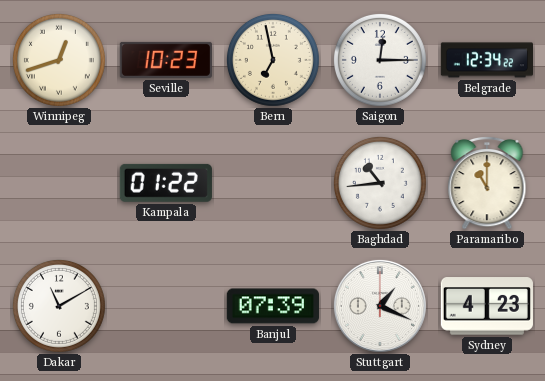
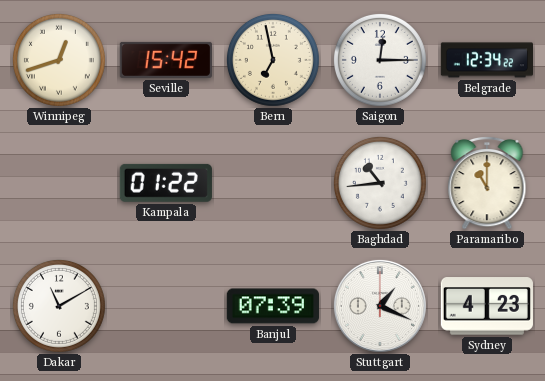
Seville: 10:23 -> 15:42
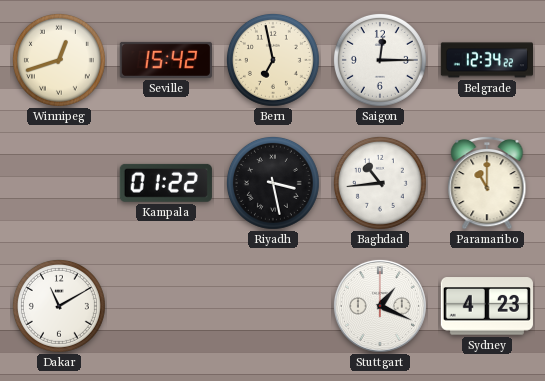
Riyadh: none -> 3:28
Banjul: 07:39 -> none
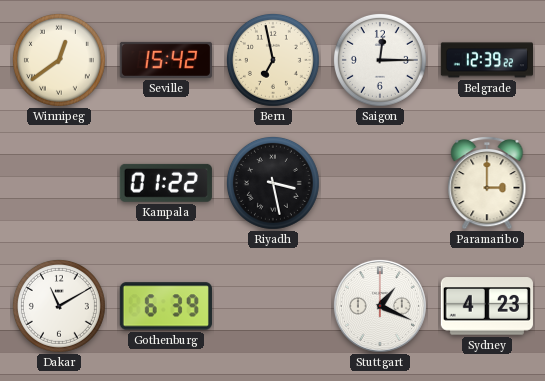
Winnipeg: 12:42 -> 12:39
Belgrade: 12:34 -> 12:39
Baghdad: 10:44 -> none
Paramaribo: 11:00 -> 3:00
Gothenburg: none -> 6:39
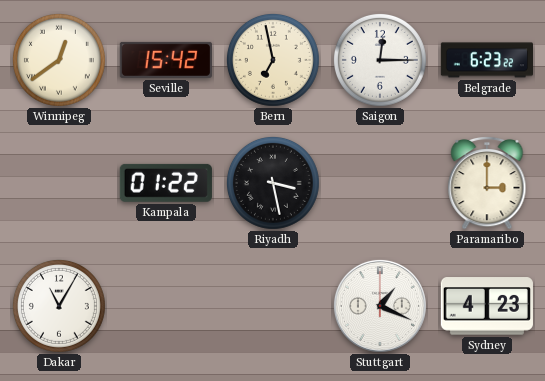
Belgrade: 12:39 -> 6:23
Dakar: 11:10 -> 11:05
Gothenburg: 6:39 -> none
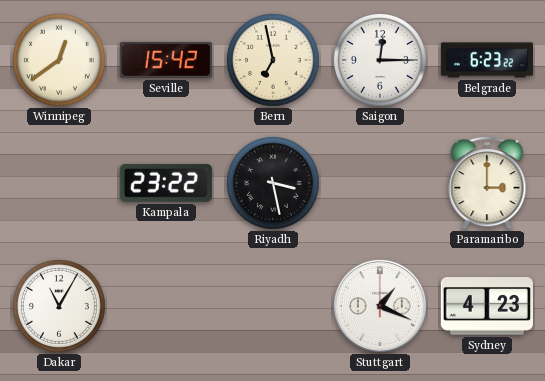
Kampala: 01:22 -> 23:22
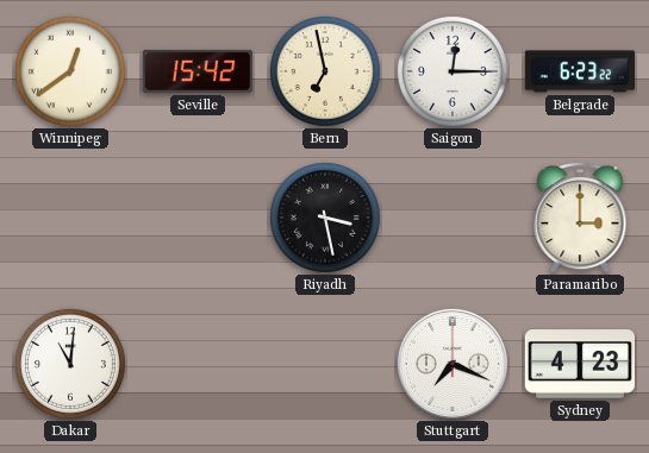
Kampala: 23:22 -> none
Dakar: 11:05 -> 11:01
Stuttgart: 1:19 -> 7:19
